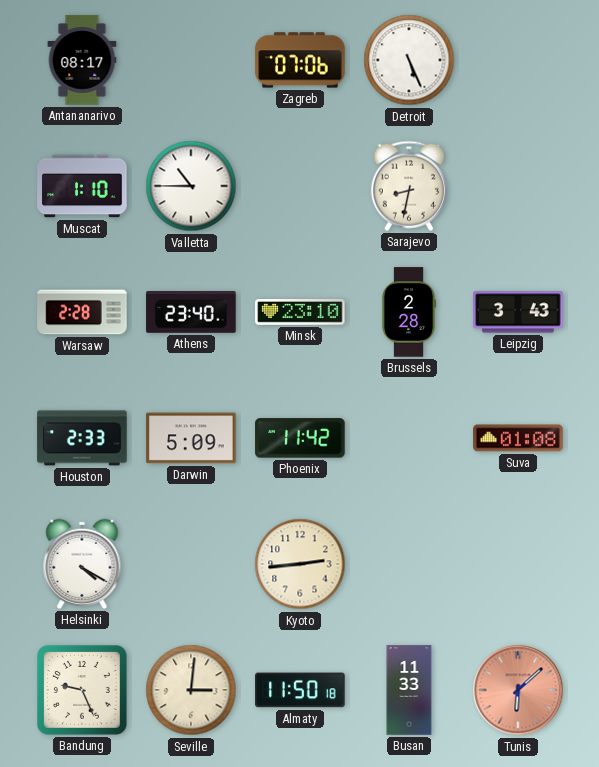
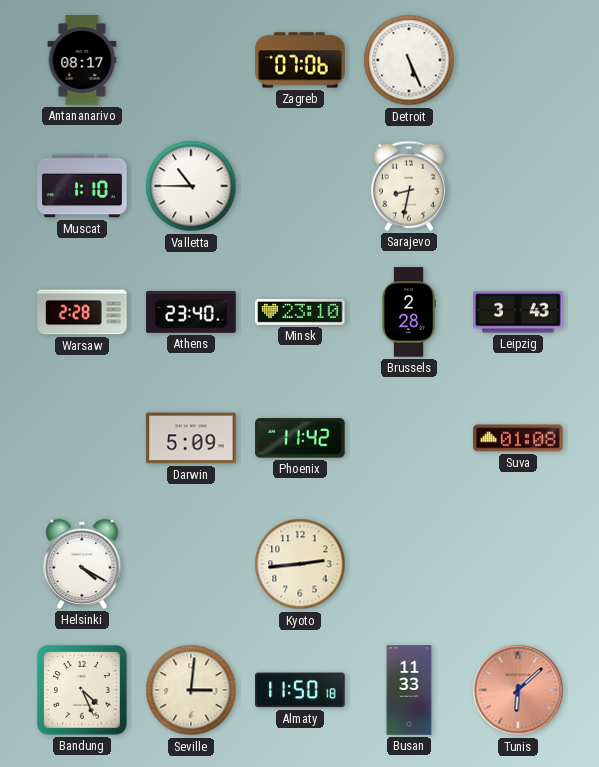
Houston: 2:33 -> none
Bandung: 9:26 -> 4:26
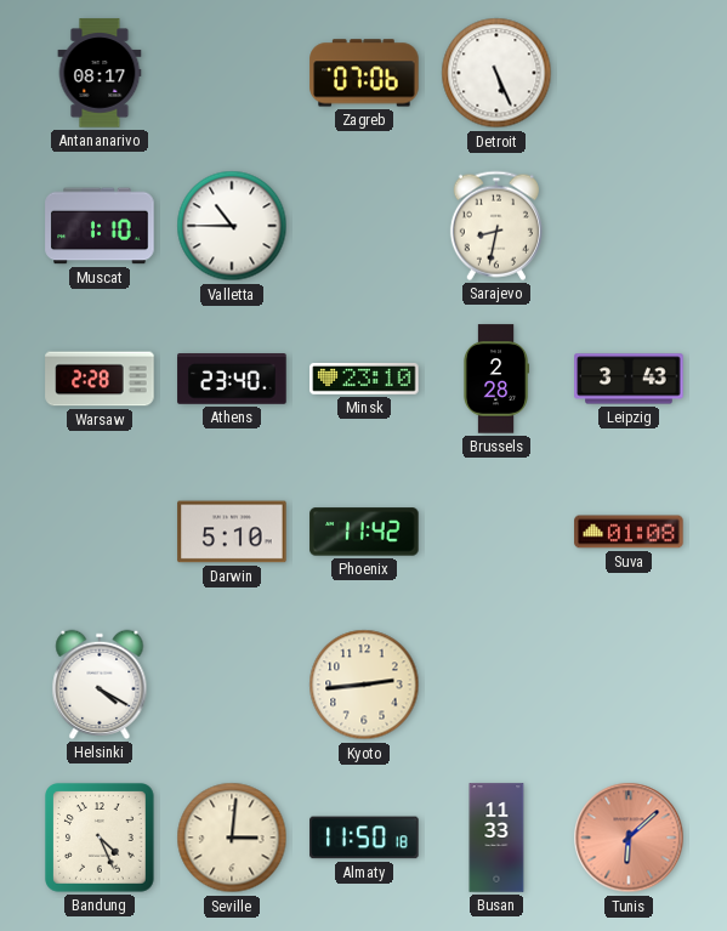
Darwin: 5:09 -> 5:10
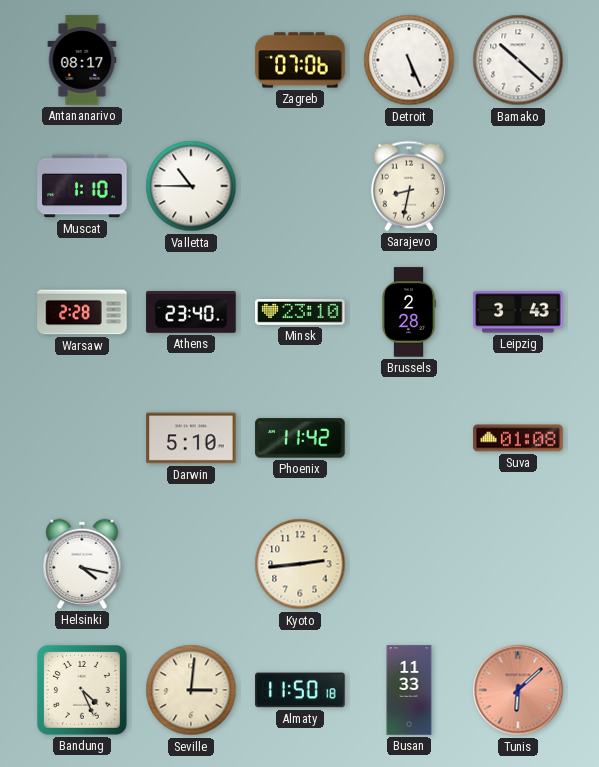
Bamako: none -> 10:22
Helsinki: 4:20 -> 4:17
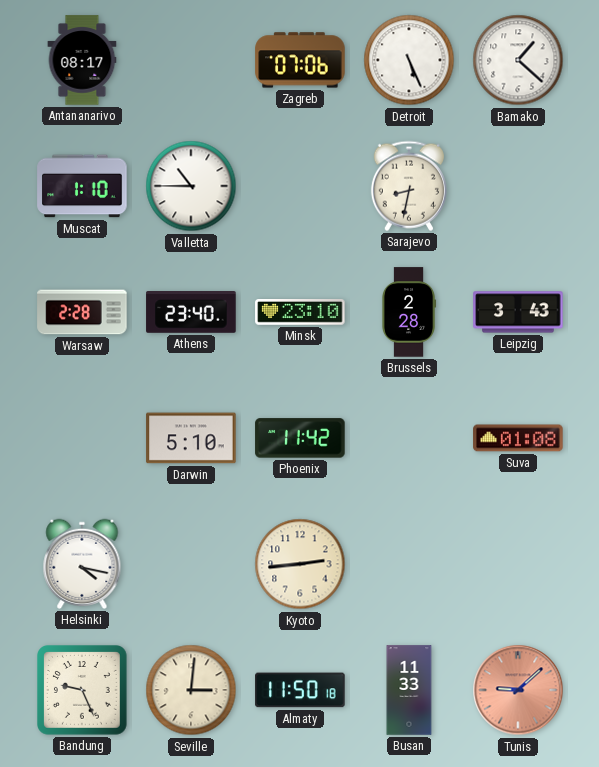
Bamako: 10:22 -> 1:22
Bandung: 4:26 -> 9:26
Tunis: 6:08 -> 9:08
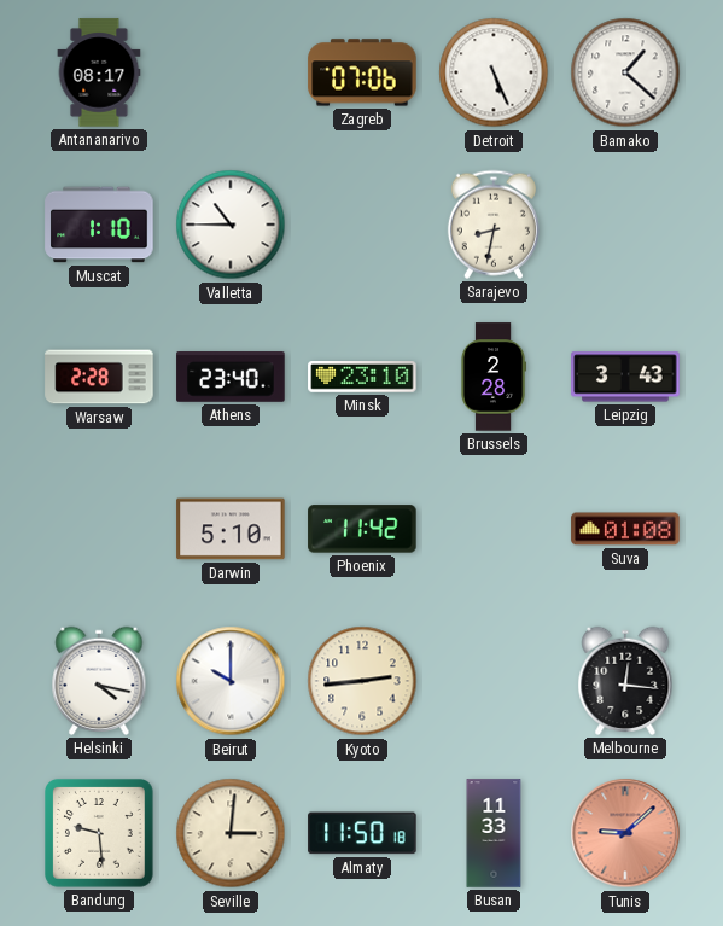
Beirut: none -> 10:00
Melbourne: none -> 12:16
Bandung: 9:26 -> 9:29
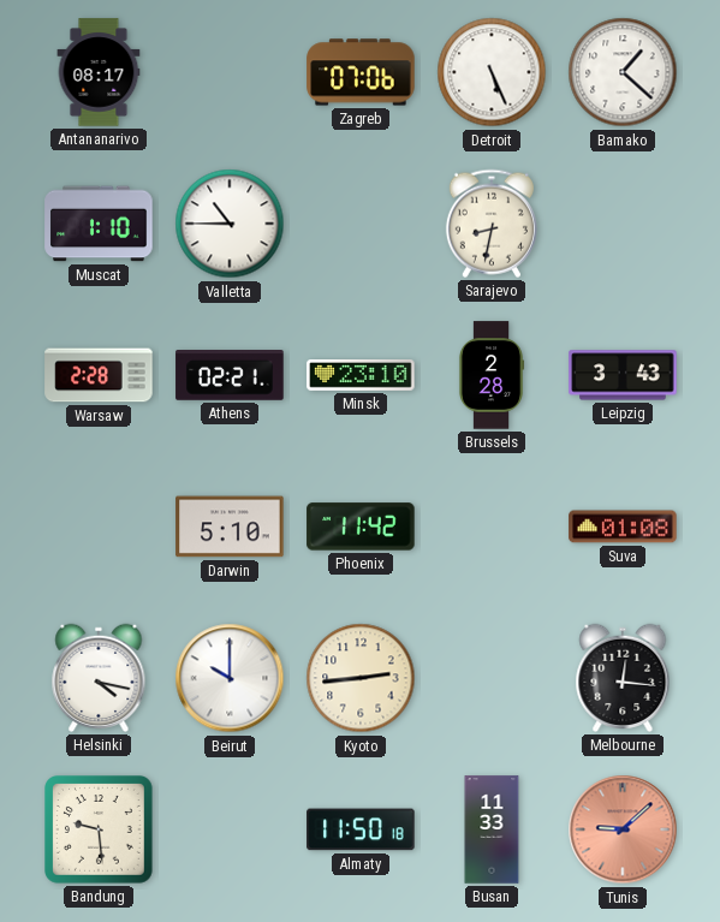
Athens: 23:40 -> 02:21
Seville: 3:01 -> none
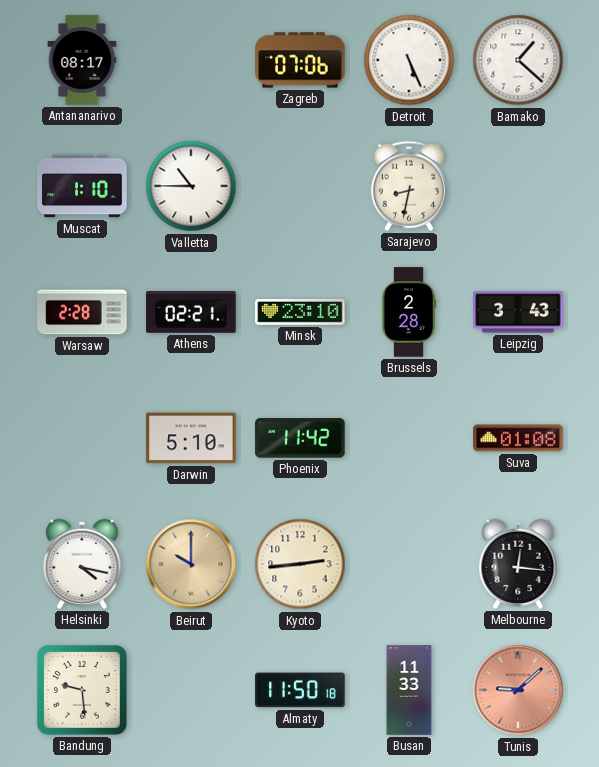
Beirut dial: white -> champagne
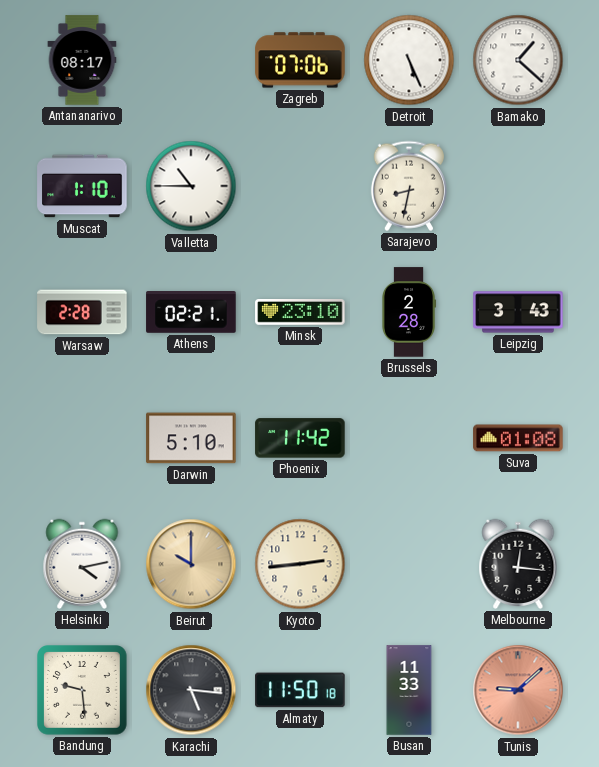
Helsinki: 4:17 -> 4:13
Karachi: none -> 5:16
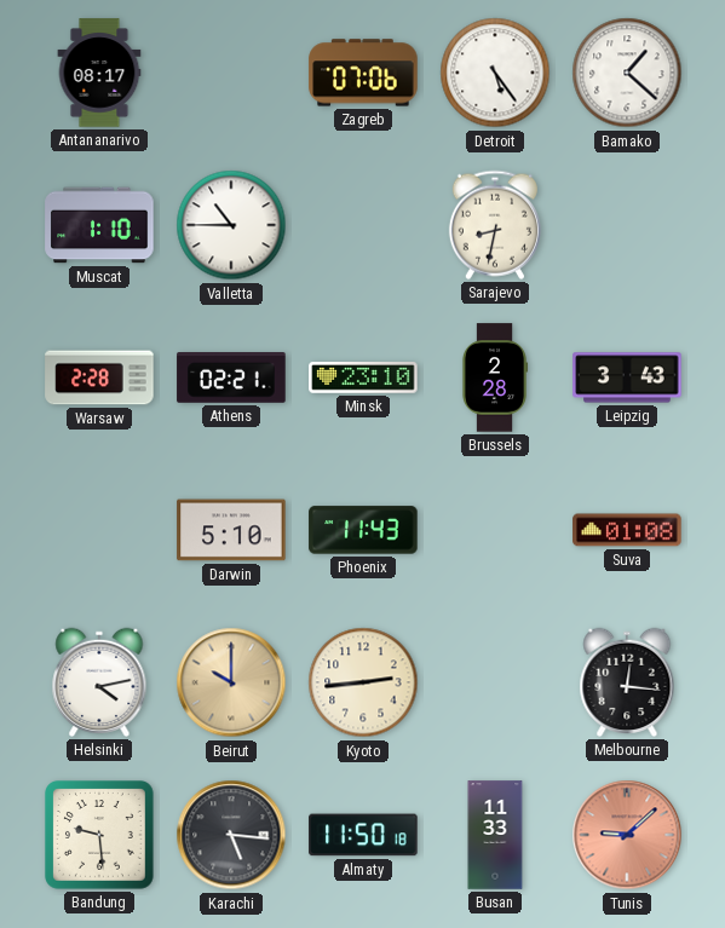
Detroit: 5:26 -> 5:24
Phoenix: 11:42 -> 11:43
